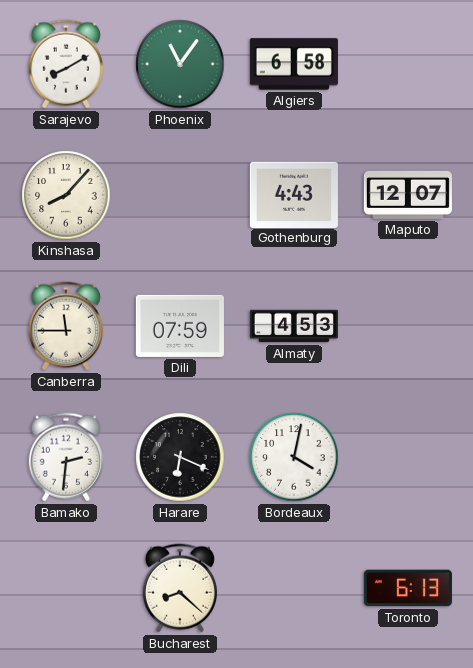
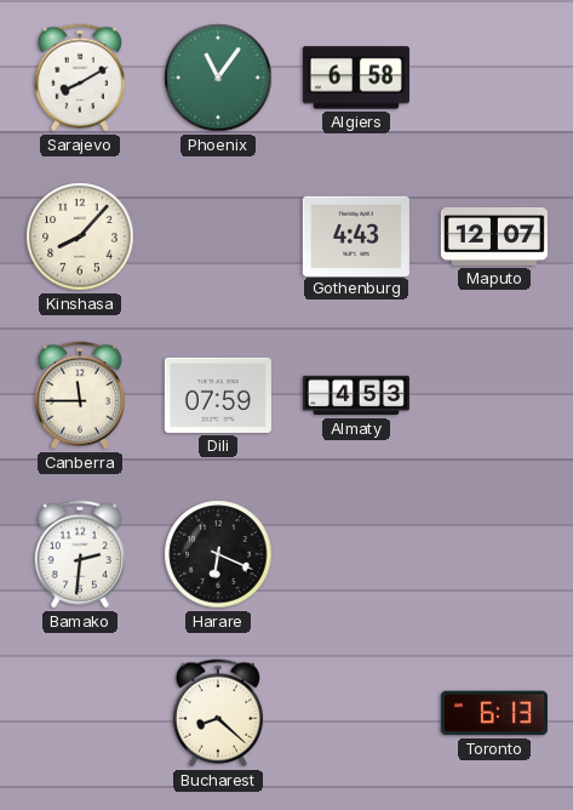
Bordeaux: 4:02 -> none
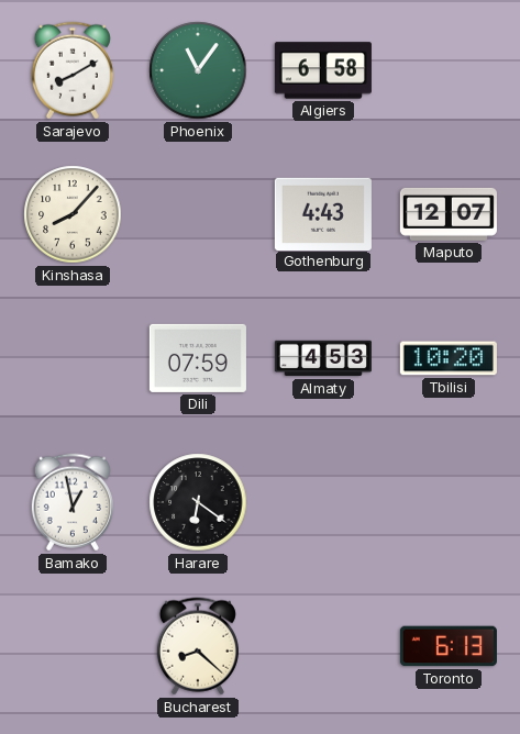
Canberra: 11:45 -> none
Tbilisi: none -> 10:20
Bamako: 2:31 -> 12:58
Harare: 6:19 -> 6:21
